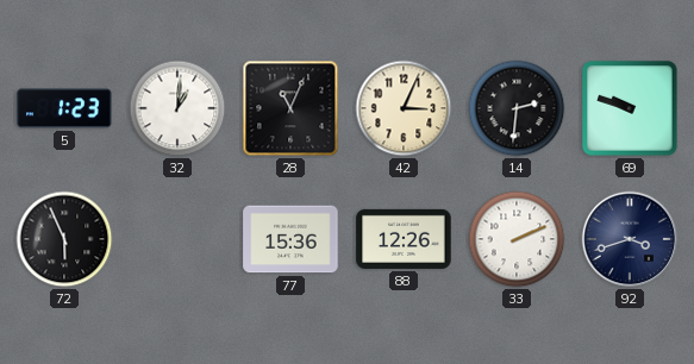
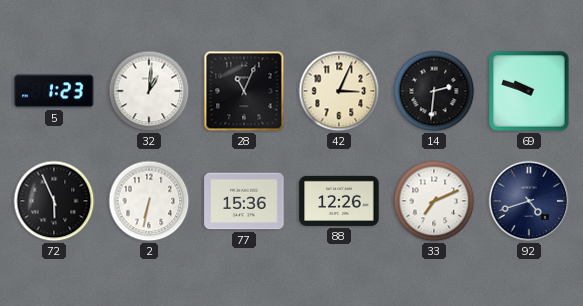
2: none -> 6:32
33: 2:11 -> 7:11
92: 3:42 -> 4:42
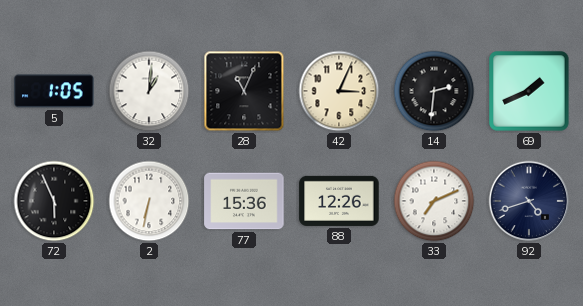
5: 1:23 -> 1:05
69: 9:48 -> 1:41
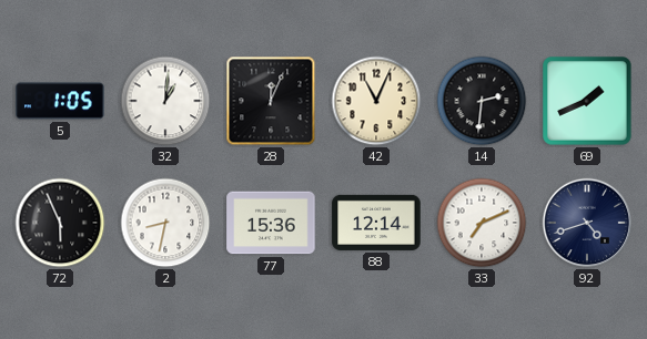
28: 11:04 -> 12:04
42: 3:04 -> 11:04
2: 6:32 -> 8:32
88: 12:26 -> 12:14
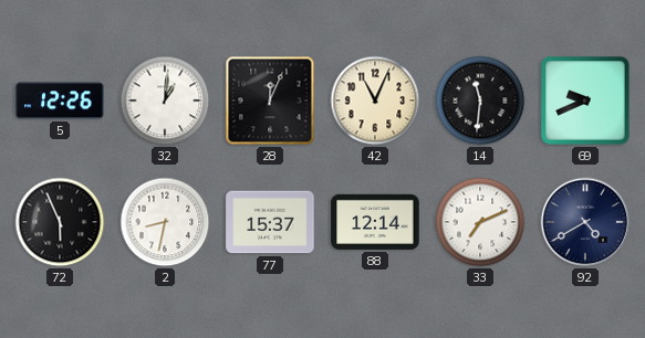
5: 1:05 -> 12:26
14: 2:31 -> 11:31
69: 1:41 -> 9:41
77: 15:36 -> 15:37
92: 4:42 -> 4:40
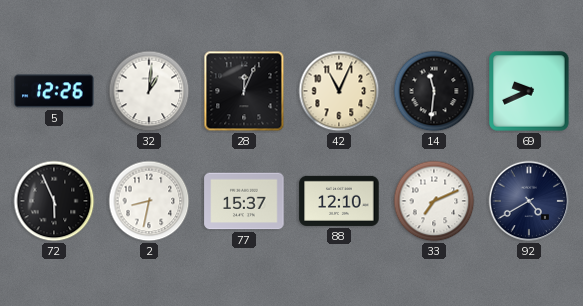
88: 12:14 -> 12:10
